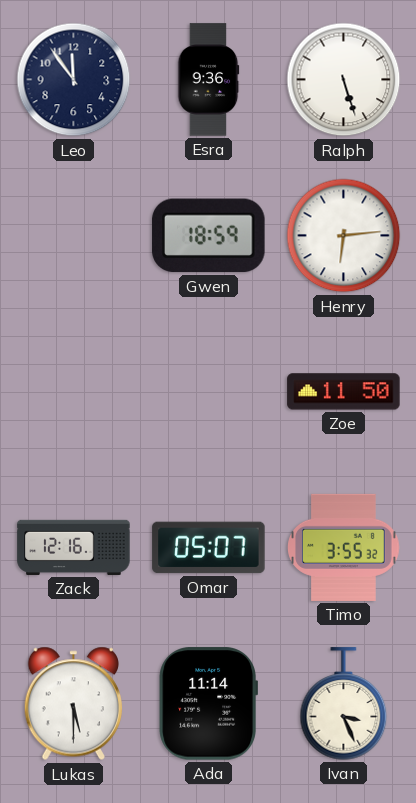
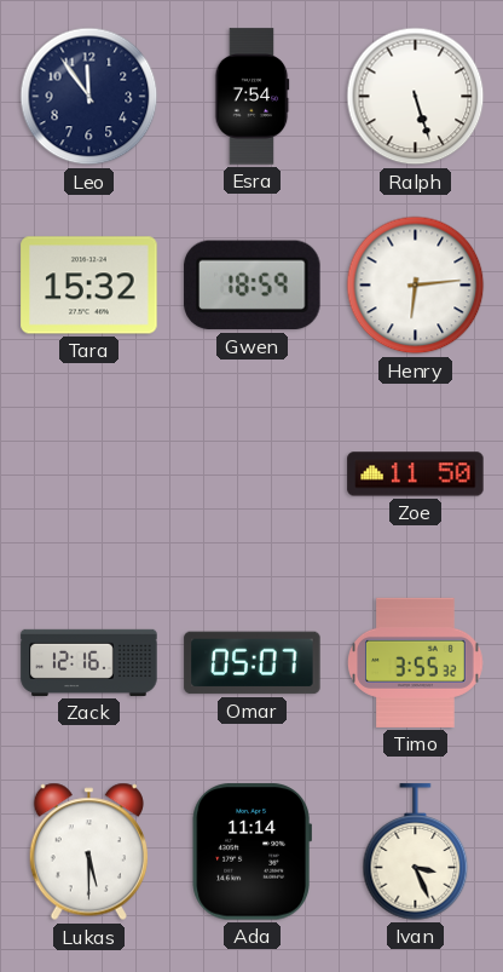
Esra: 9:36 -> 7:54
Tara: none -> 15:32
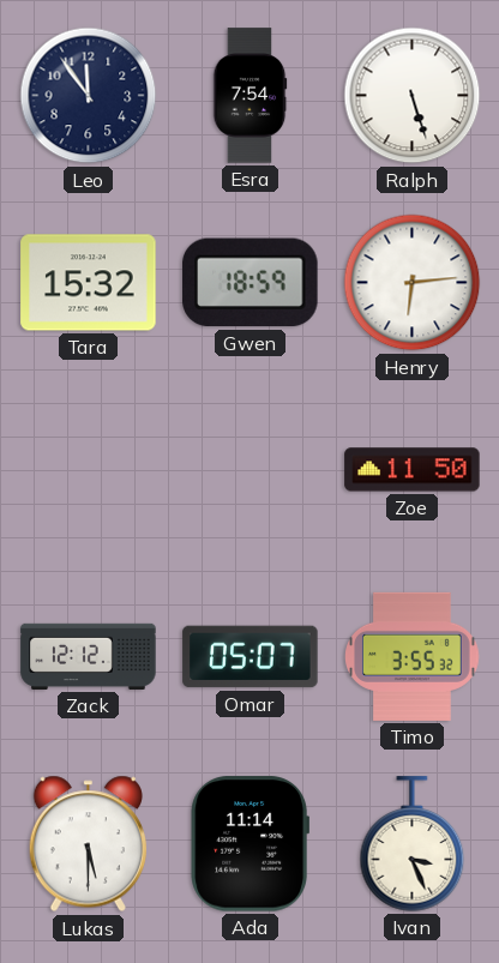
Zack: 12:16 -> 12:12
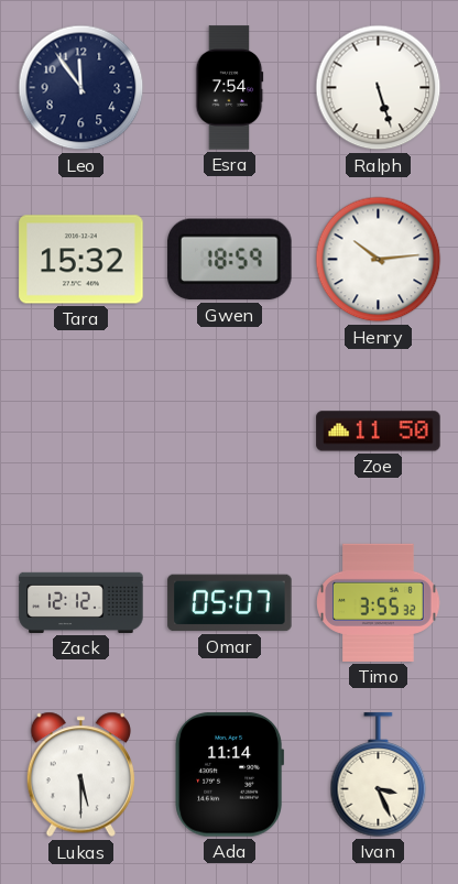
Henry: 6:14 -> 10:14
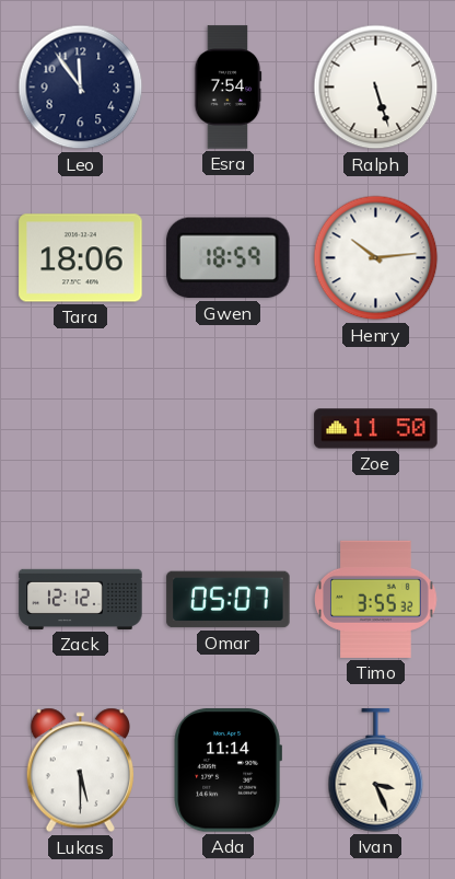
Tara: 15:32 -> 18:06
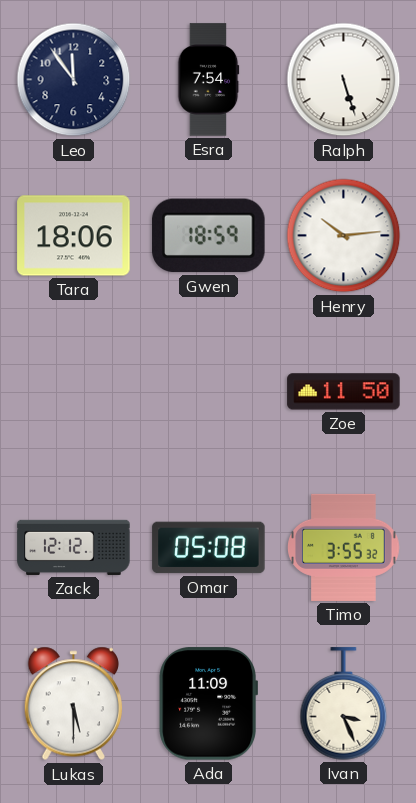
Omar: 05:07 -> 05:08
Ada: 11:14 -> 11:09
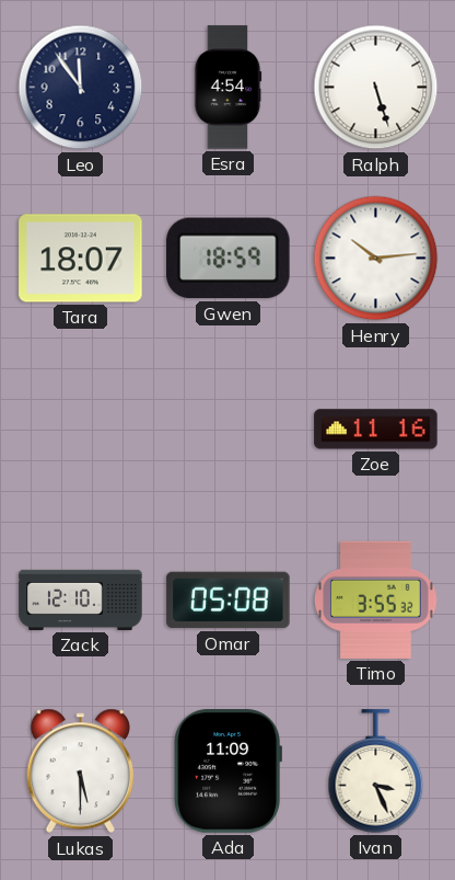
Esra: 7:54 -> 4:54
Tara: 18:06 -> 18:07
Zoe: 11:50 -> 11:16
Zack: 12:12 -> 12:10
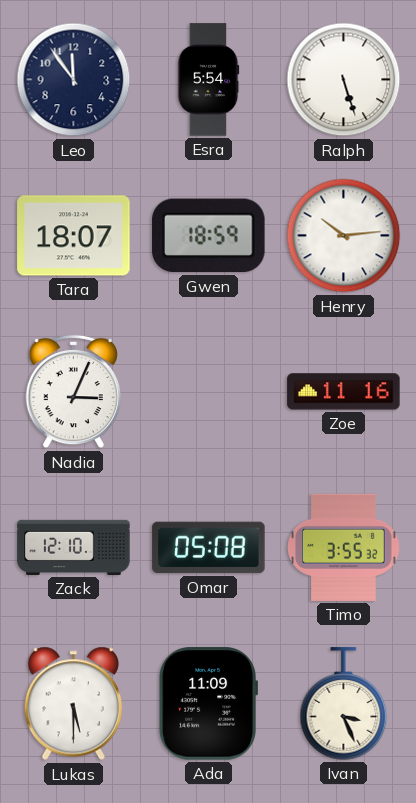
Esra: 4:54 -> 5:54
Nadia: none -> 3:04
